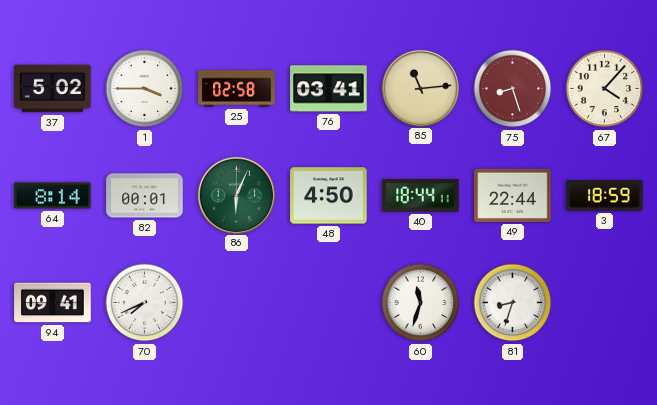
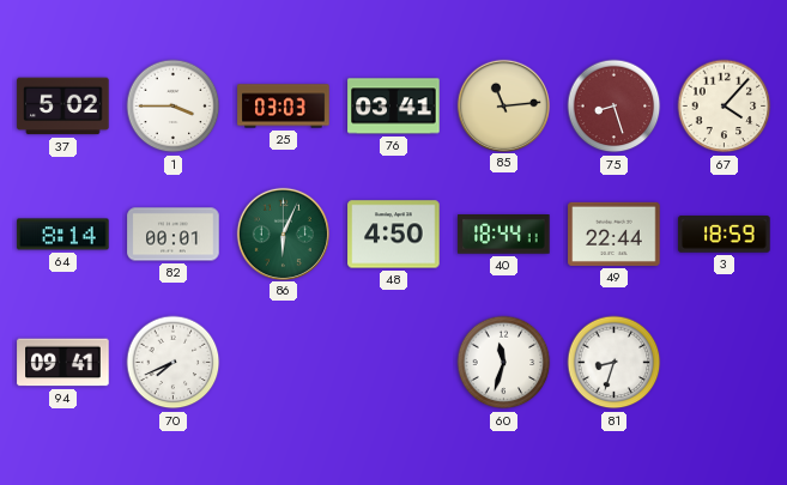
25: 02:58 -> 03:03
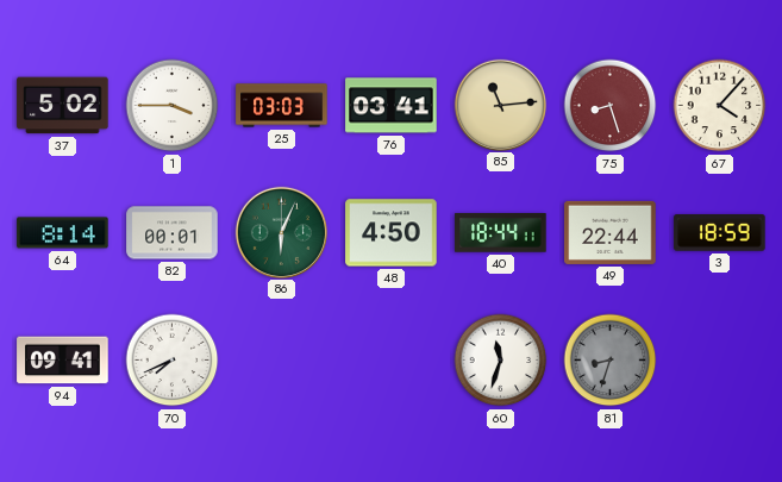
81 dial: white -> grey
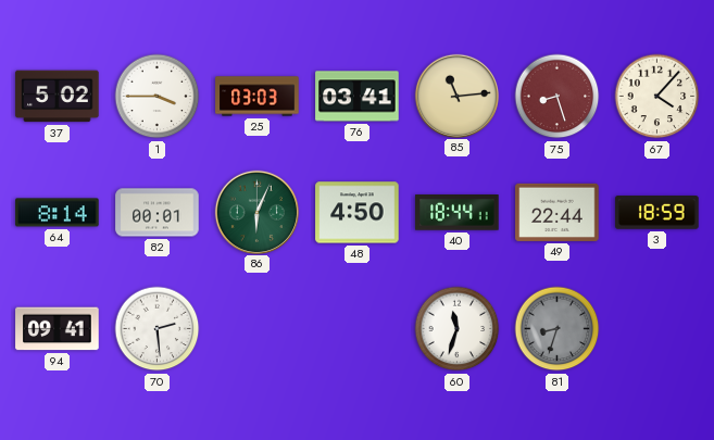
70: 7:41 -> 2:29
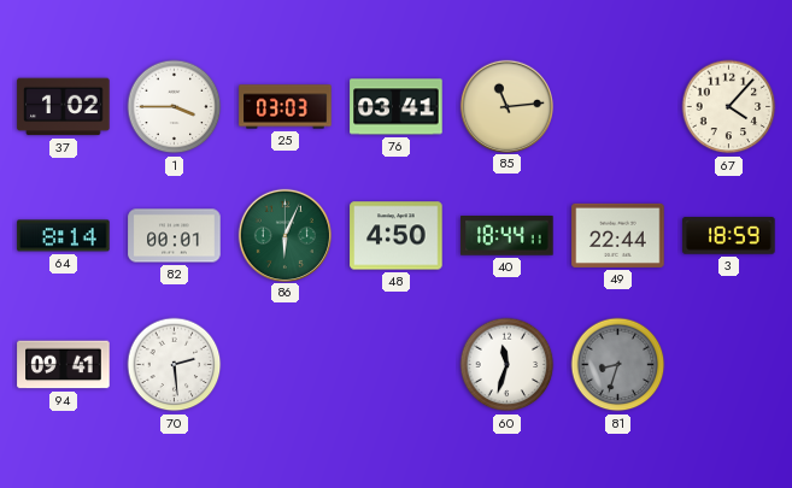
37: 5:02 -> 1:02
75: 8:27 -> none
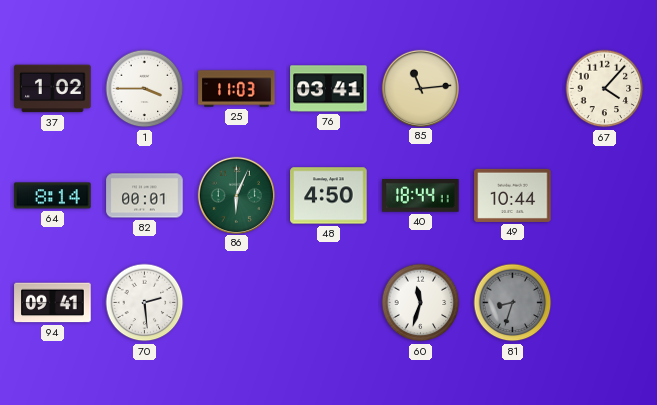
25: 03:03 -> 11:03
49: 22:44 -> 10:44
3: 18:59 -> none
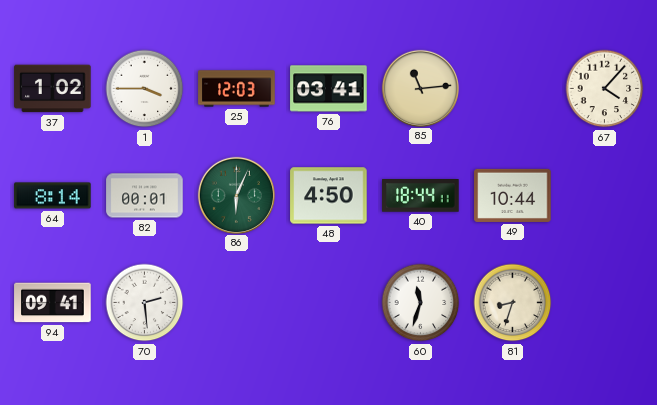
25: 11:03 -> 12:03
81 dial: grey -> cream
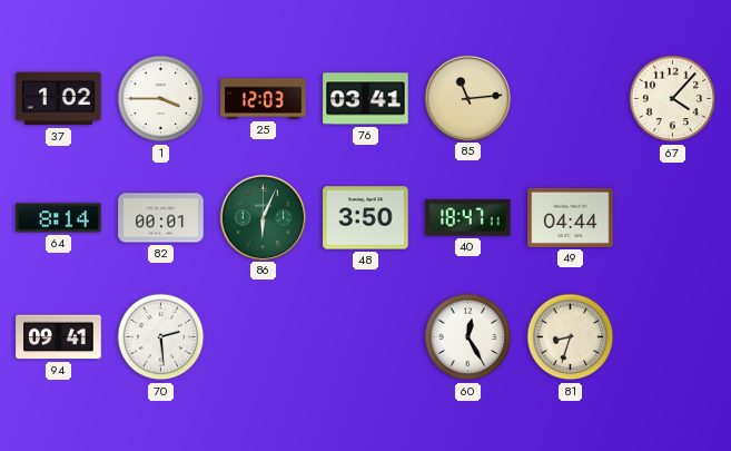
48: 4:50 -> 3:50
40: 18:44 -> 18:47
49: 10:44 -> 04:44
60: 11:33 -> 12:25
